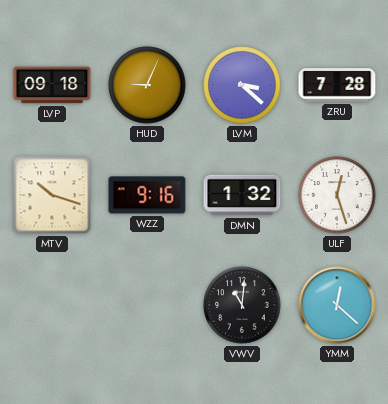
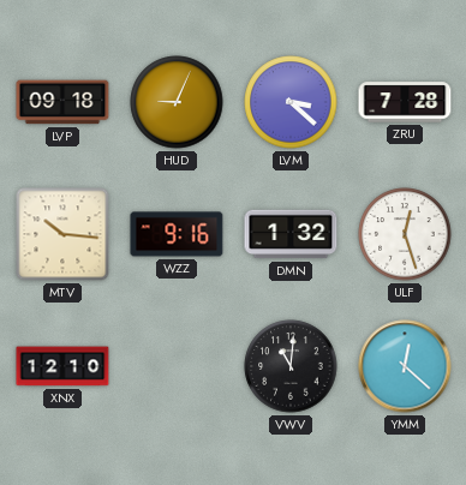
MTV: 10:18 -> 10:16
XNX: none -> 12:10
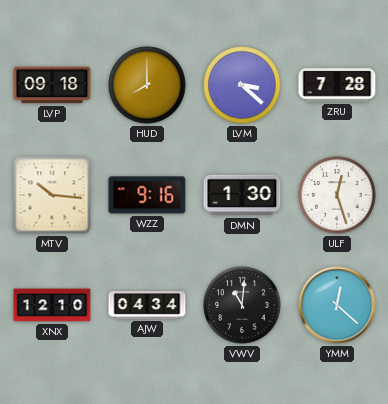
HUD: 9:04 -> 8:00
DMN: 1:32 -> 1:30
AJW: none -> 04:34
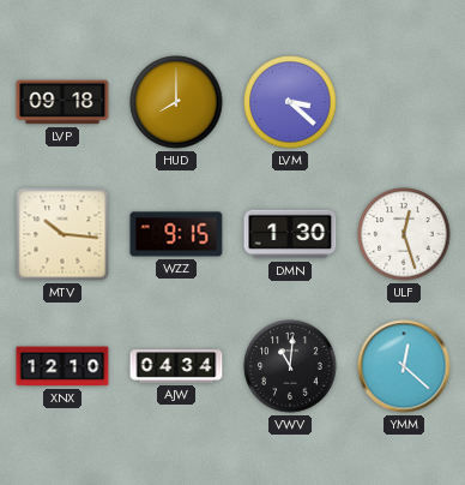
ZRU: 7:28 -> none
WZZ: 9:16 -> 9:15
